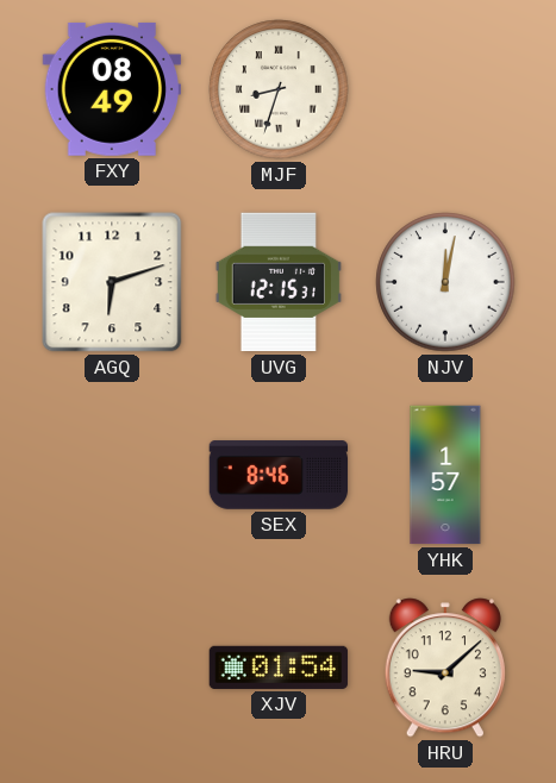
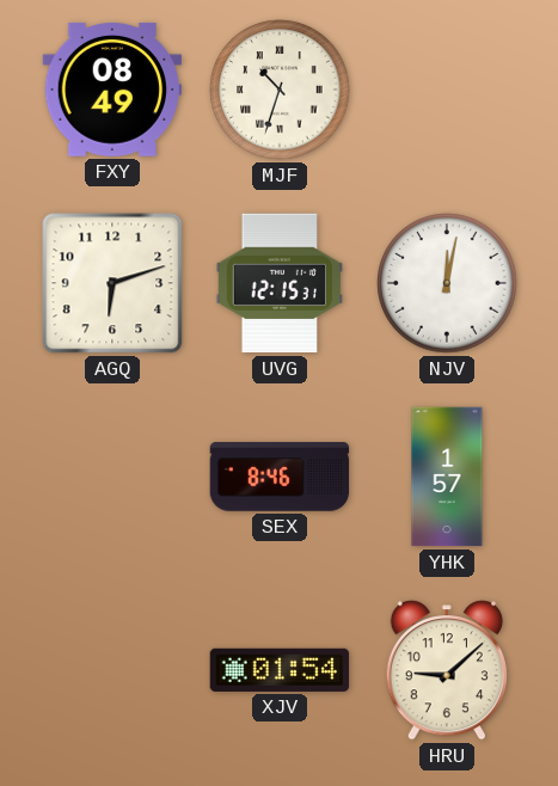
MJF: 8:33 -> 10:33
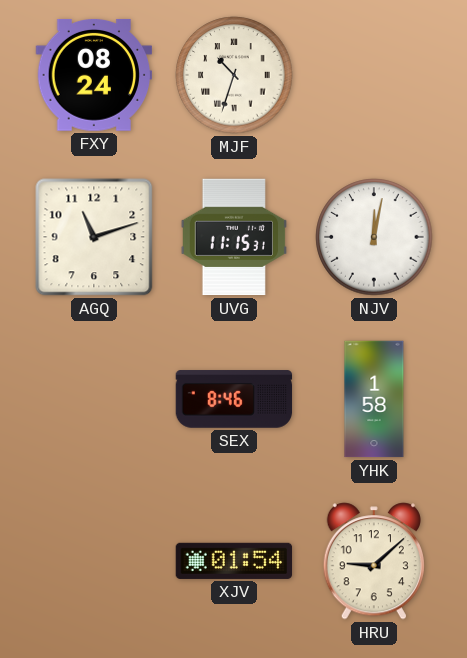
FXY: 08:49 -> 08:24
AGQ: 6:12 -> 11:12
UVG: 12:15 -> 11:15
YHK: 1:57 -> 1:58
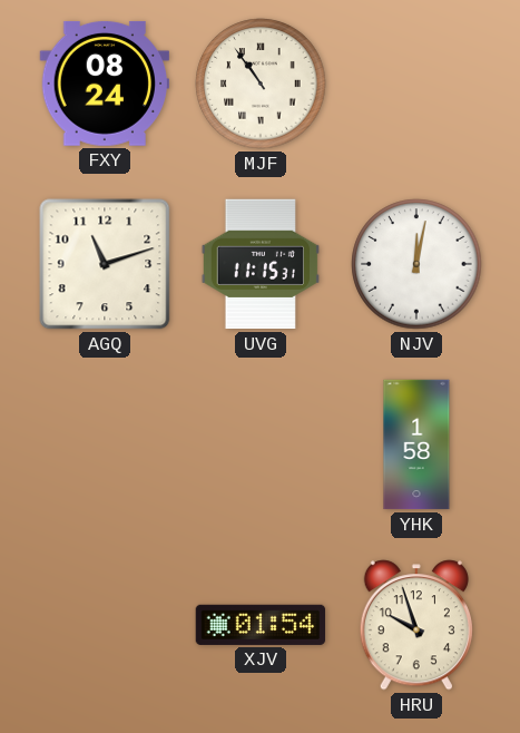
MJF: 10:33 -> 10:54
SEX: 8:46 -> none
HRU: 9:08 -> 9:57
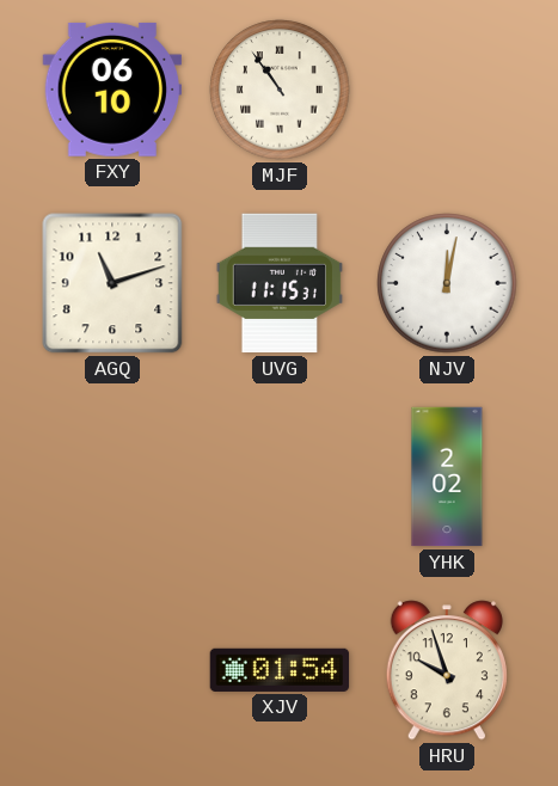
FXY: 08:24 -> 06:10
YHK: 1:58 -> 2:02
